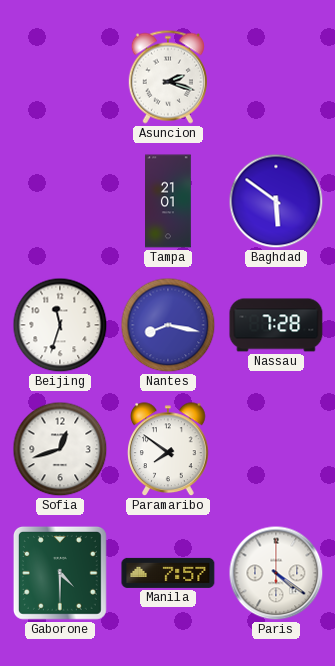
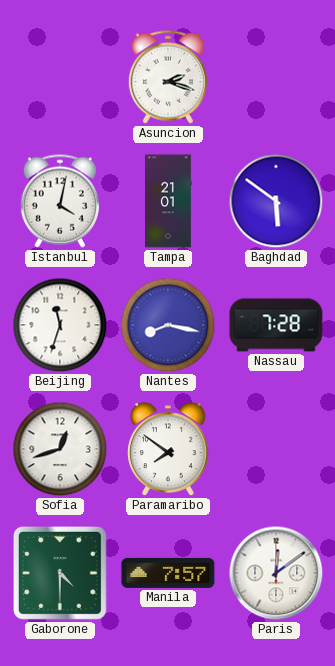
Istanbul: none -> 4:02
Paris: 4:21 -> 12:09
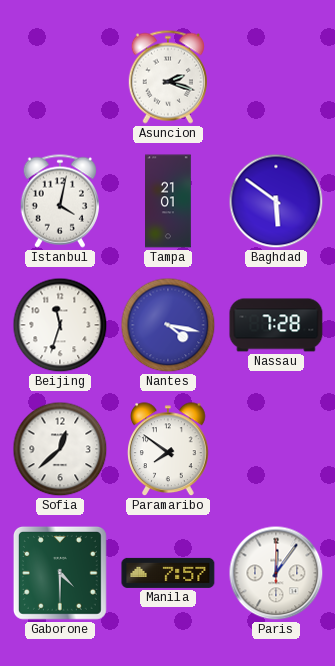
Nantes: 8:17 -> 4:17
Sofia: 12:42 -> 12:38
Paris: 12:09 -> 12:06
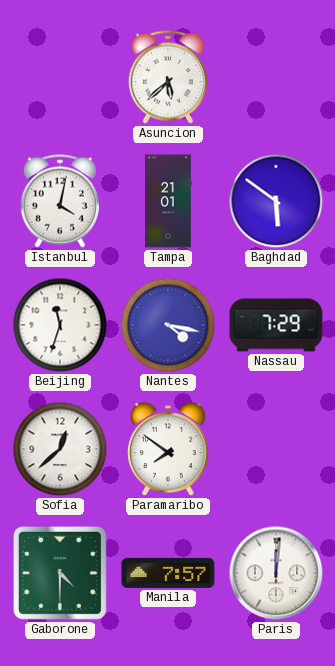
Asuncion: 2:18 -> 5:38
Nassau: 7:28 -> 7:29
Paris: 12:06 -> 12:01
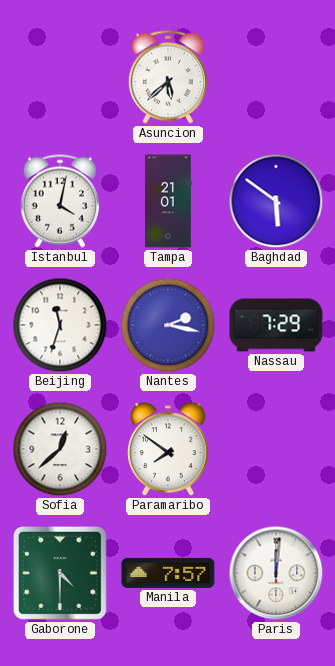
Nantes: 4:17 -> 2:17
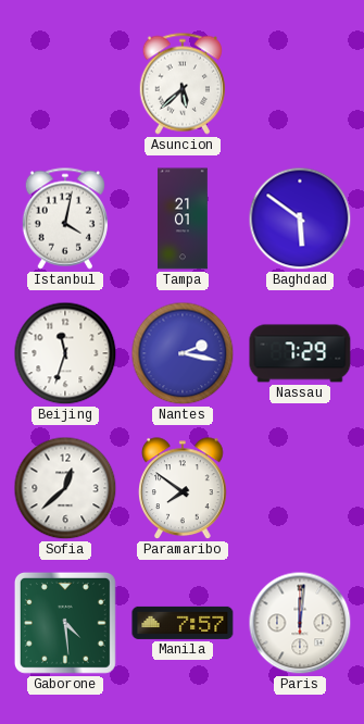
Gaborone: 4:30 -> 4:29
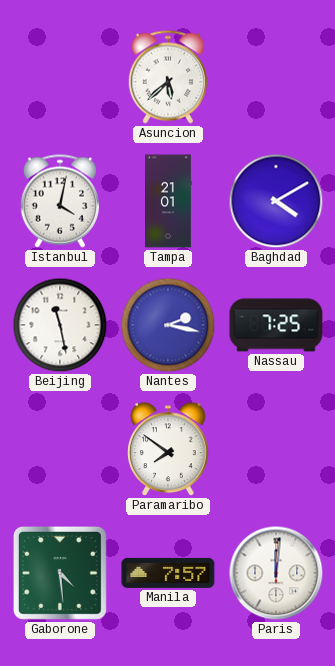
Baghdad: 5:51 -> 4:10
Beijing: 11:33 -> 11:28
Nassau: 7:29 -> 7:25
Sofia: 12:38 -> none
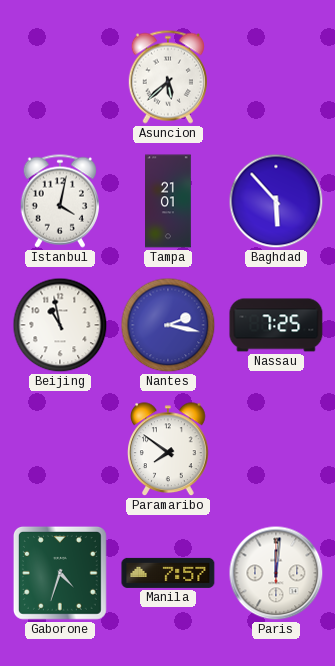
Baghdad: 4:10 -> 5:53
Beijing: 11:28 -> 10:58
Gaborone: 4:29 -> 4:33
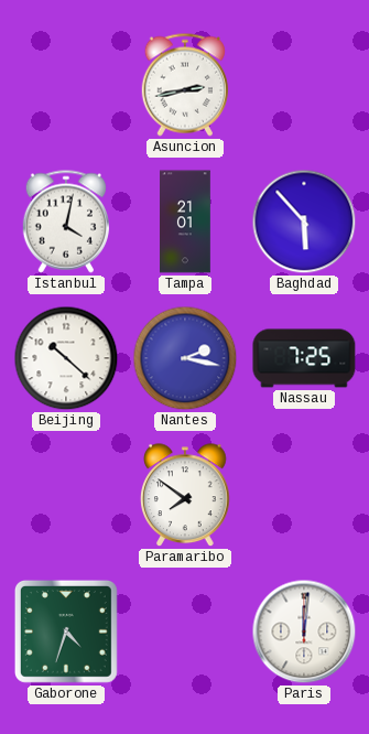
Asuncion: 5:38 -> 2:43
Beijing: 10:58 -> 10:22
Manila: 7:57 -> none
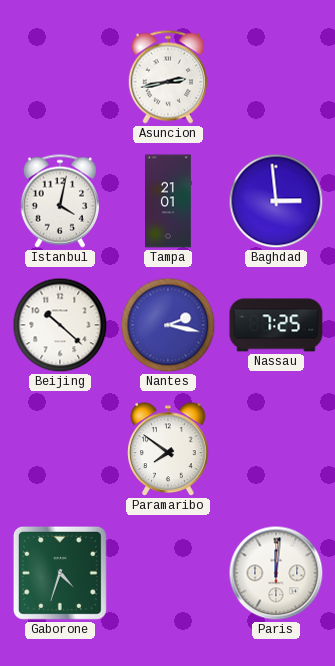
Baghdad: 5:53 -> 2:59
